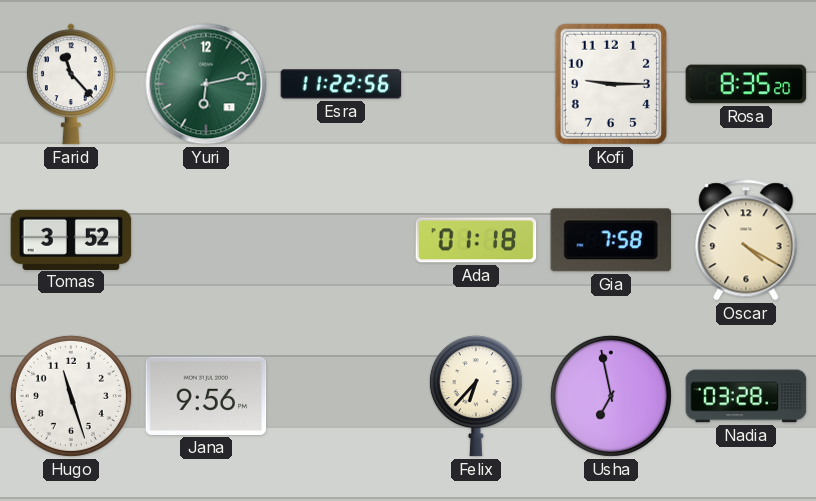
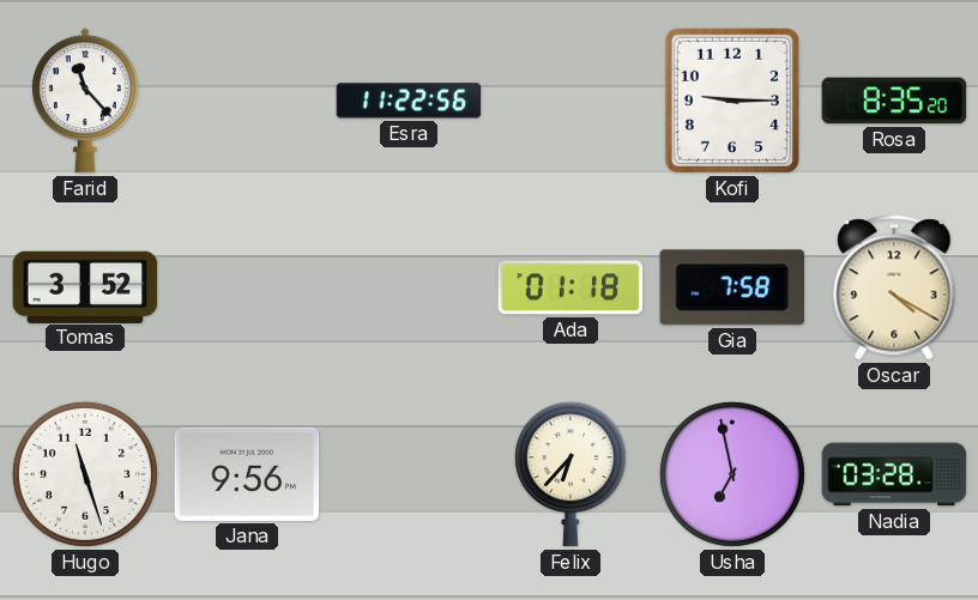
Yuri: 6:13 -> none
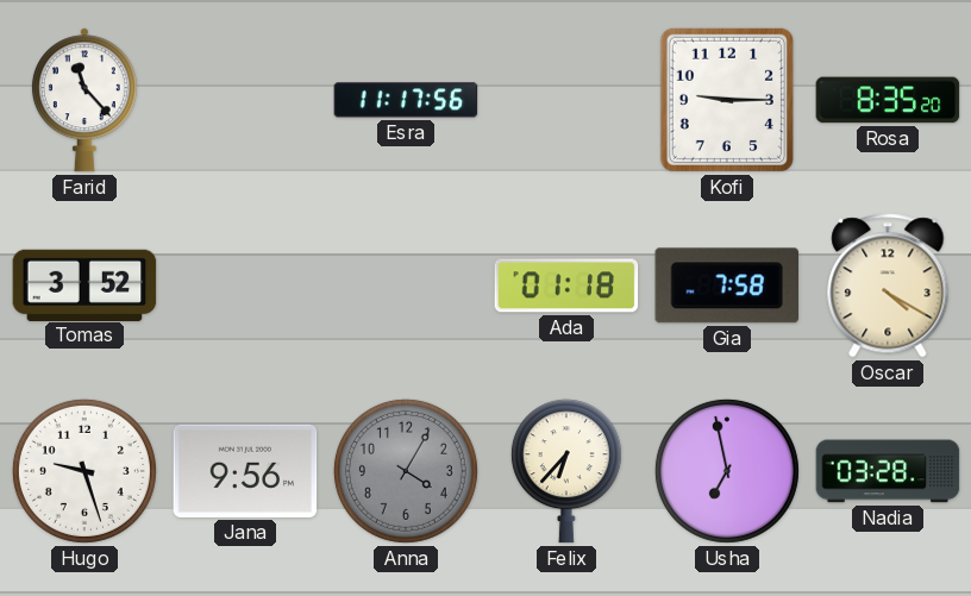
Esra: 11:22 -> 11:17
Hugo: 11:27 -> 9:27
Anna: none -> 4:05
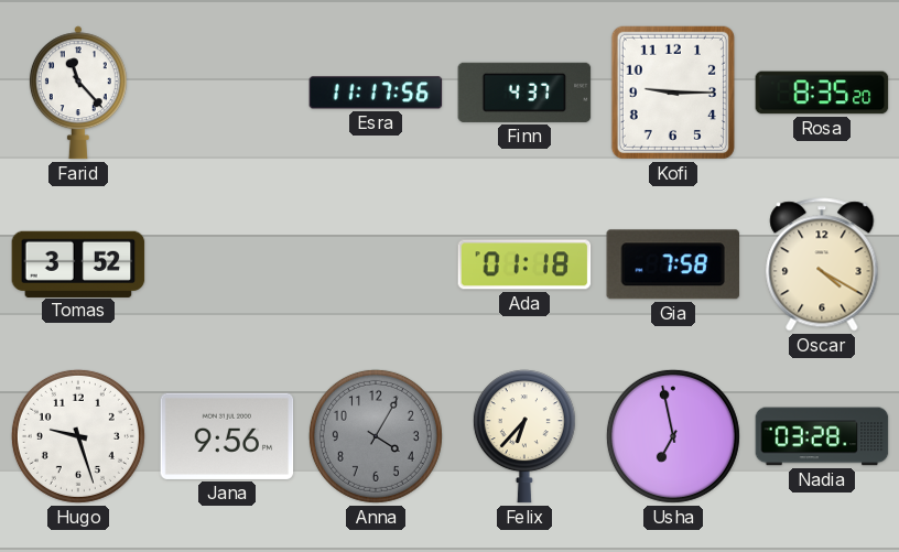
Finn: none -> 4:37
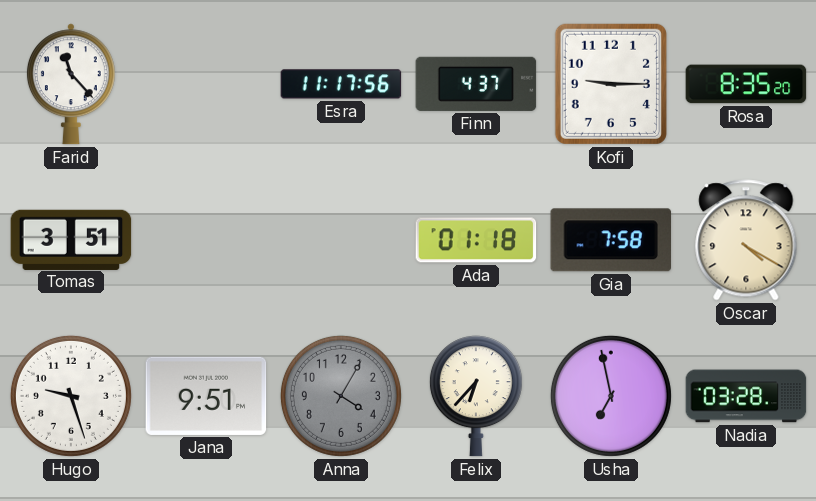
Tomas: 3:52 -> 3:51
Jana: 9:56 -> 9:51
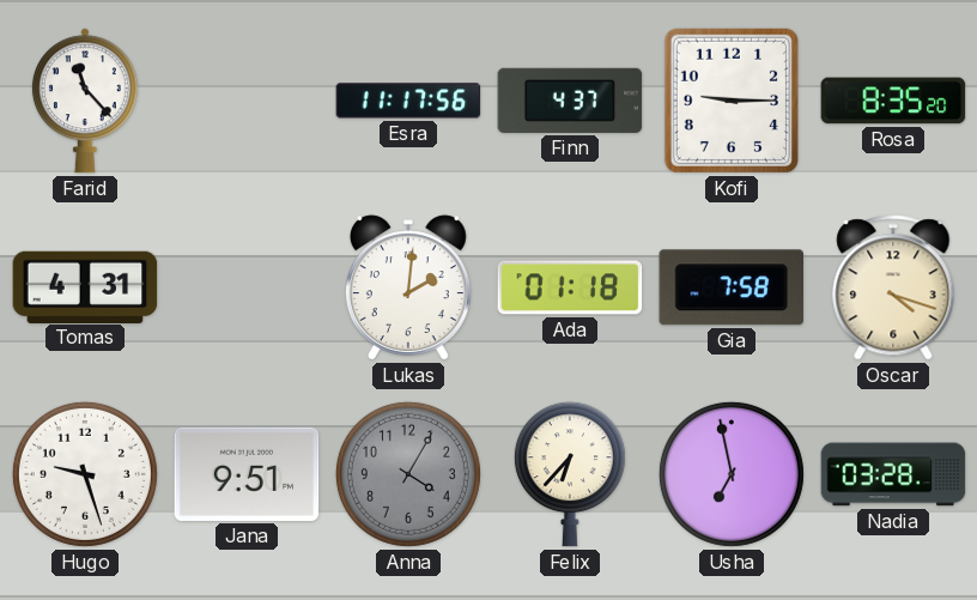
Tomas: 3:51 -> 4:31
Lukas: none -> 2:01
Oscar: 4:20 -> 4:18
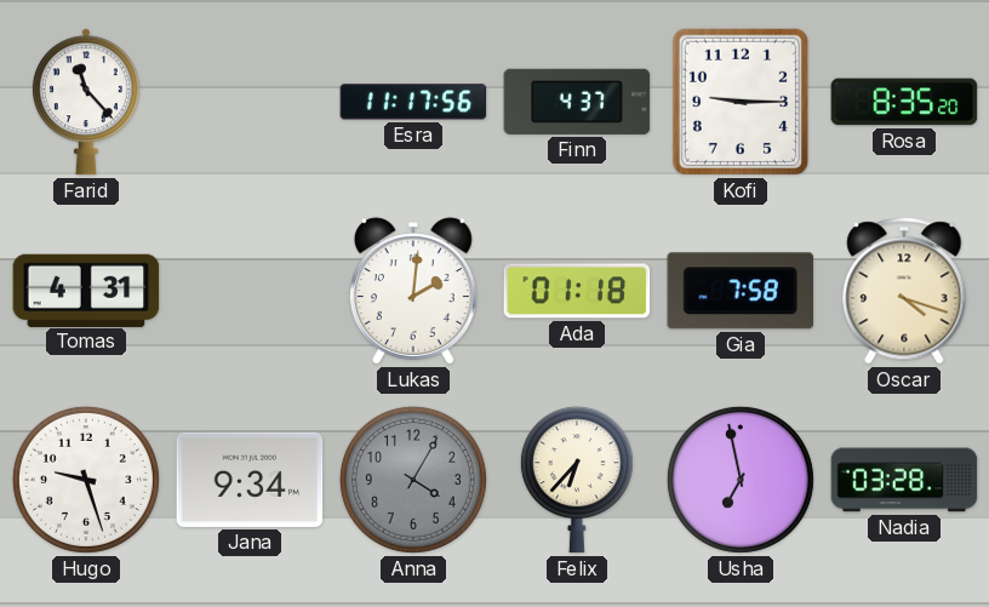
Jana: 9:51 -> 9:34
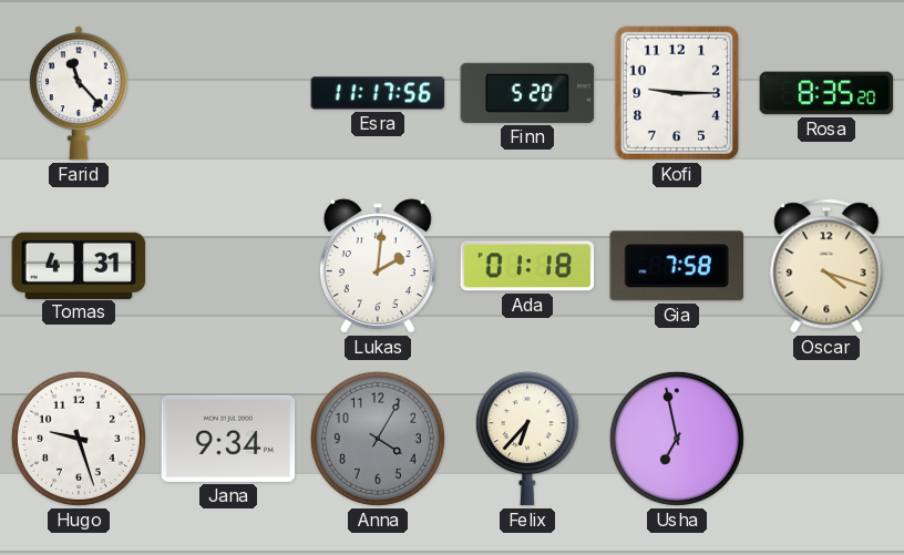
Finn: 4:37 -> 5:20
Nadia: 03:28 -> none
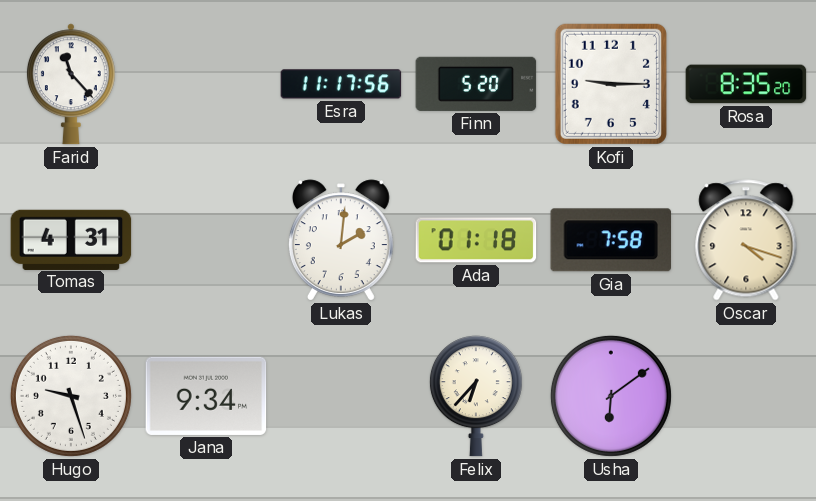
Anna: 4:05 -> none
Usha: 6:58 -> 6:09
